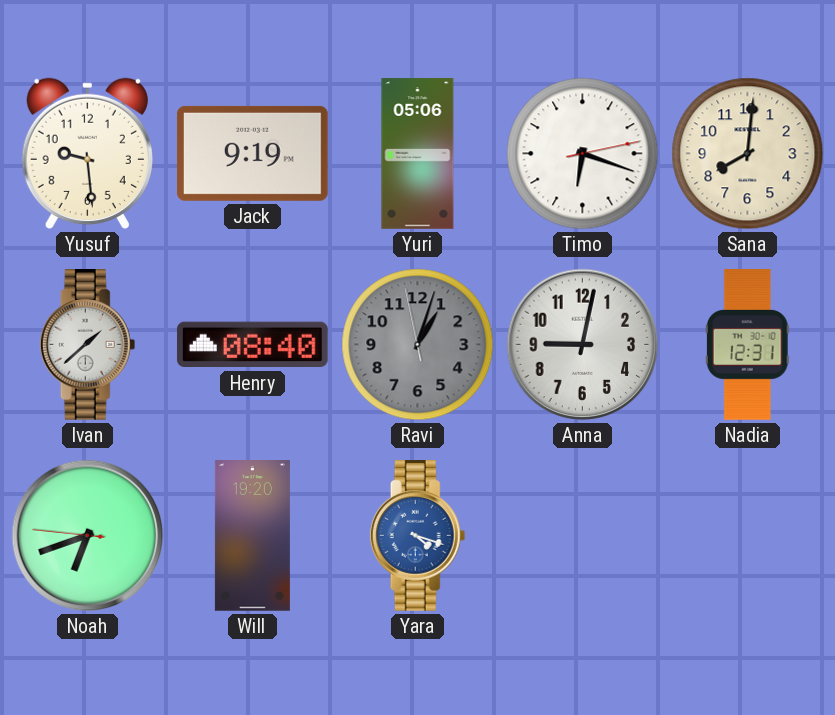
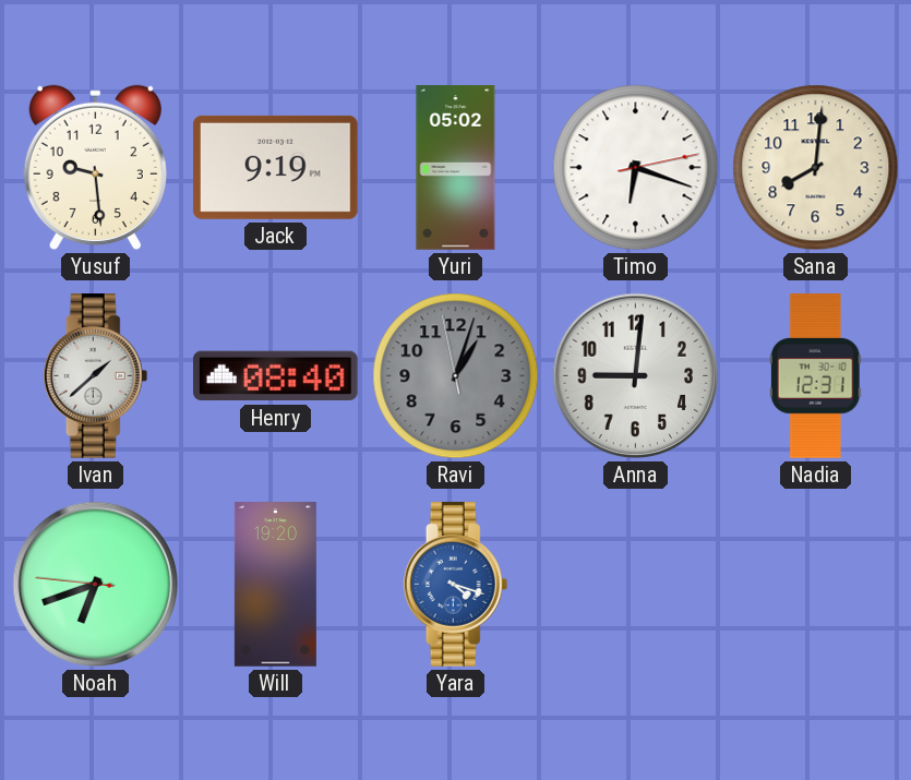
Yuri: 05:06 -> 05:02
Anna: 9:02 -> 9:01
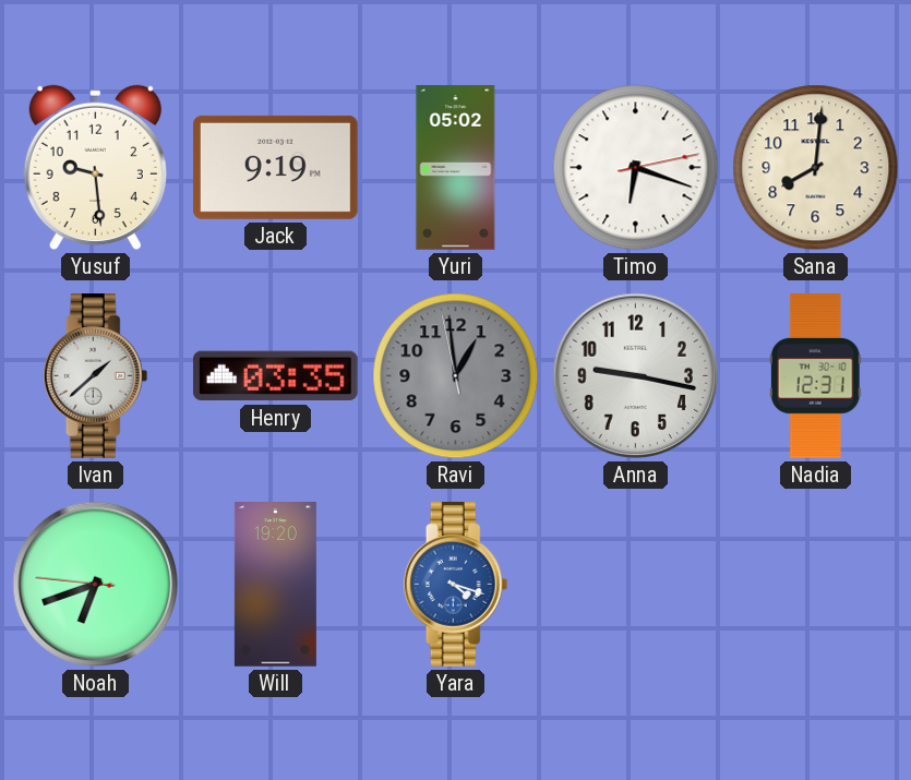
Henry: 08:40 -> 03:35
Ravi: 1:02 -> 12:58
Anna: 9:01 -> 9:17
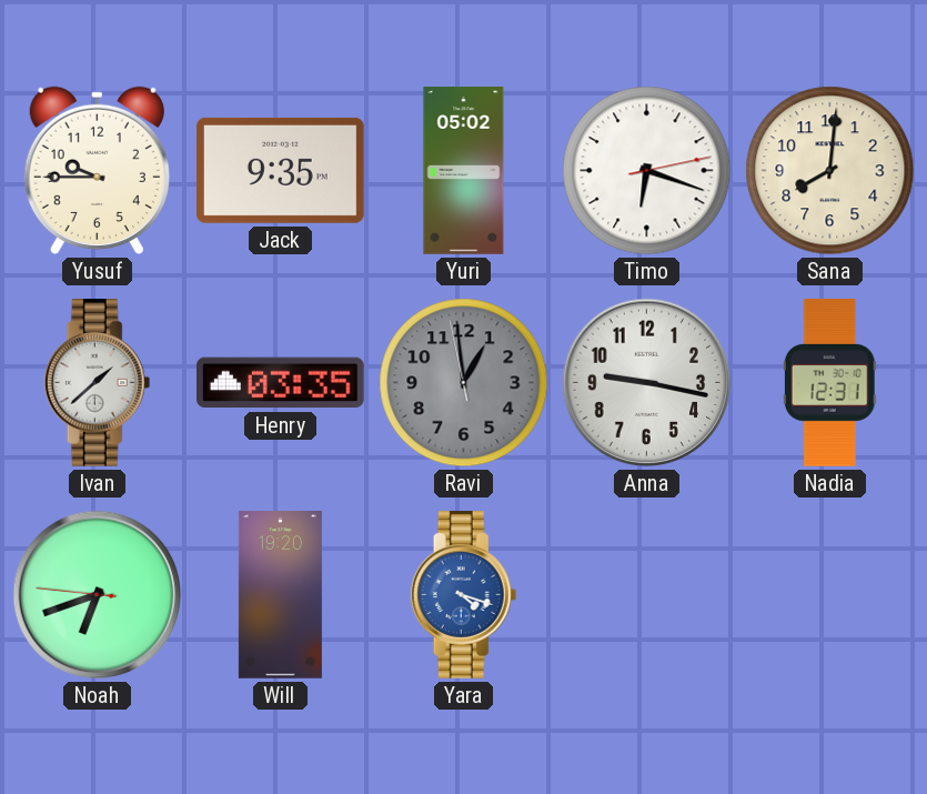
Yusuf: 9:29 -> 9:45
Jack: 9:19 -> 9:35
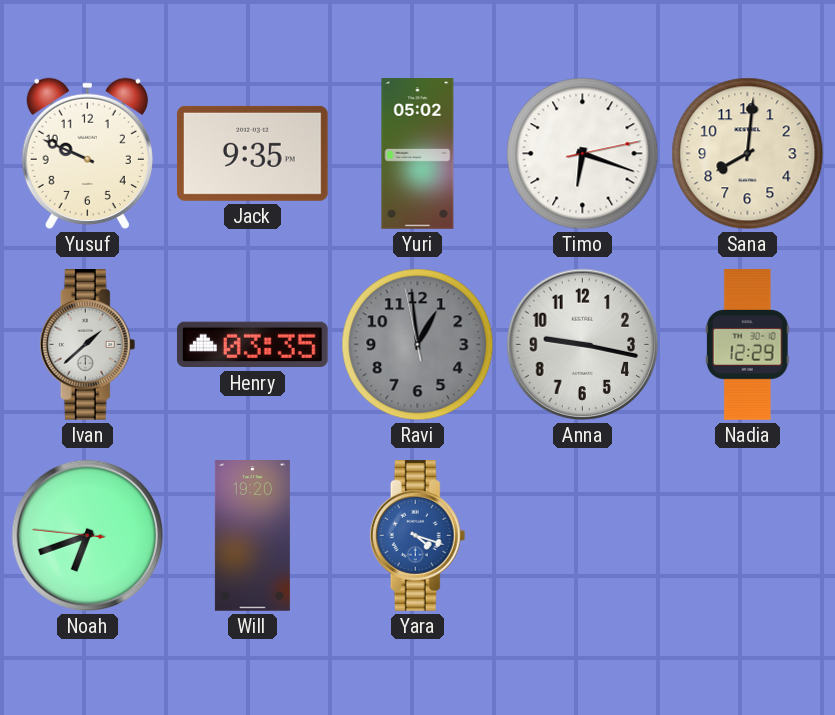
Yusuf: 9:45 -> 9:49
Nadia: 12:31 -> 12:29
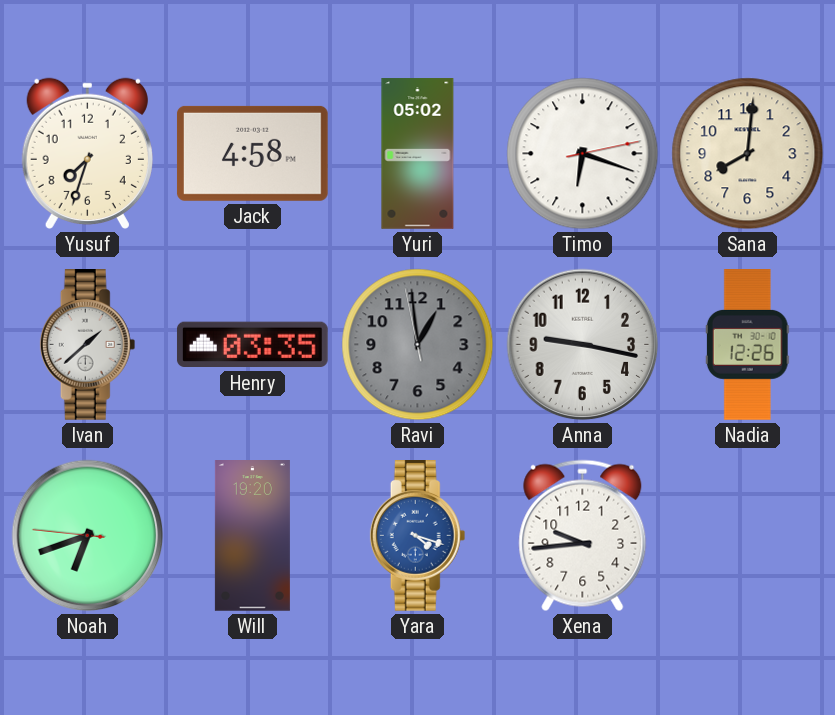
Yusuf: 9:49 -> 7:33
Jack: 9:35 -> 4:58
Nadia: 12:29 -> 12:26
Xena: none -> 9:44
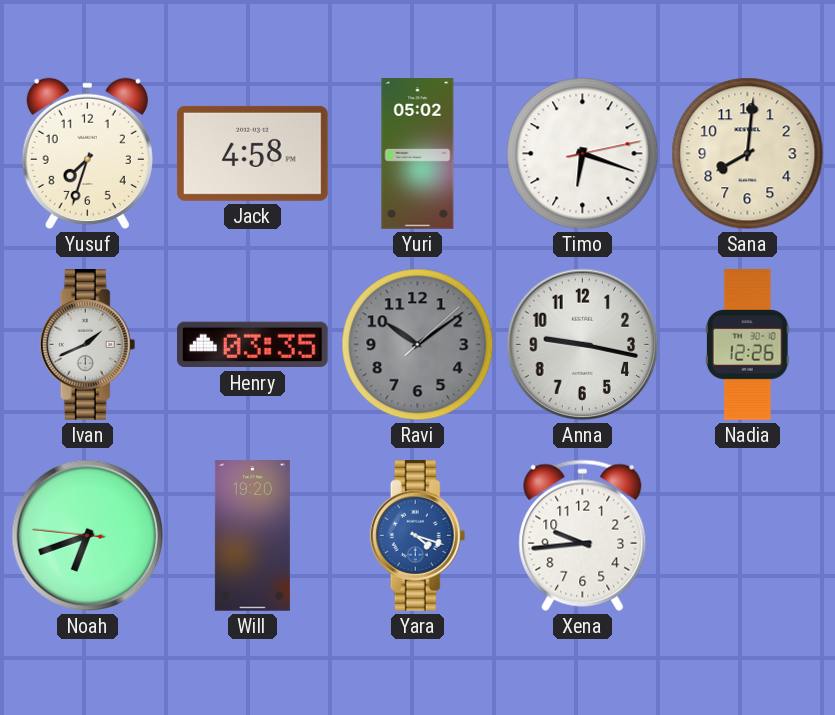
Ivan: 1:38 -> 1:41
Ravi: 12:58 -> 10:09
